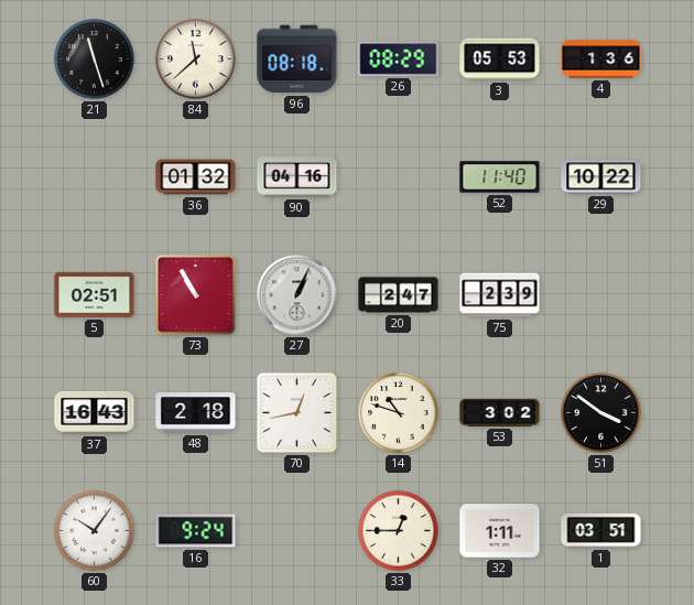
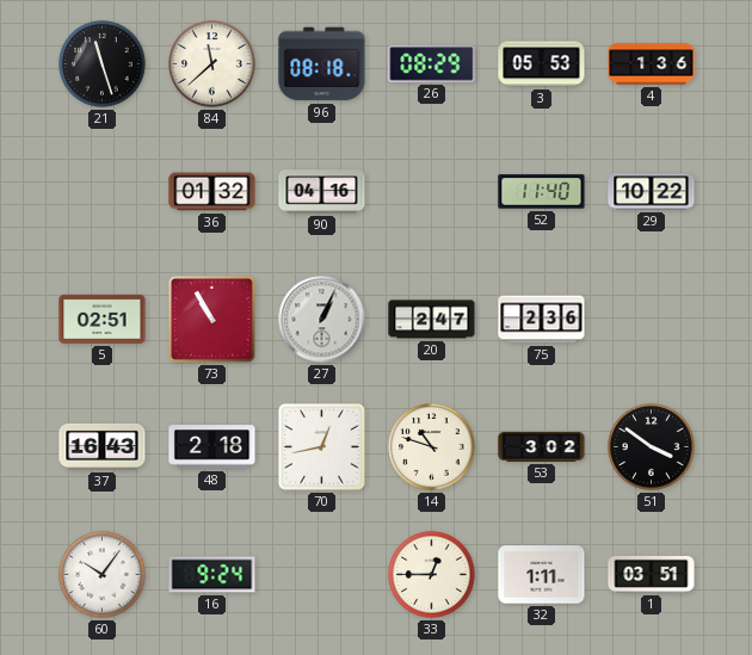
75: 2:39 -> 2:36
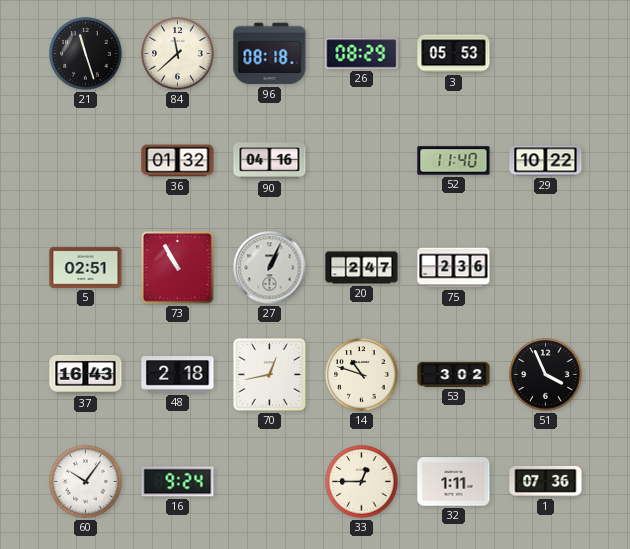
4: 1:36 -> none
51: 3:51 -> 3:56
1: 03:51 -> 07:36
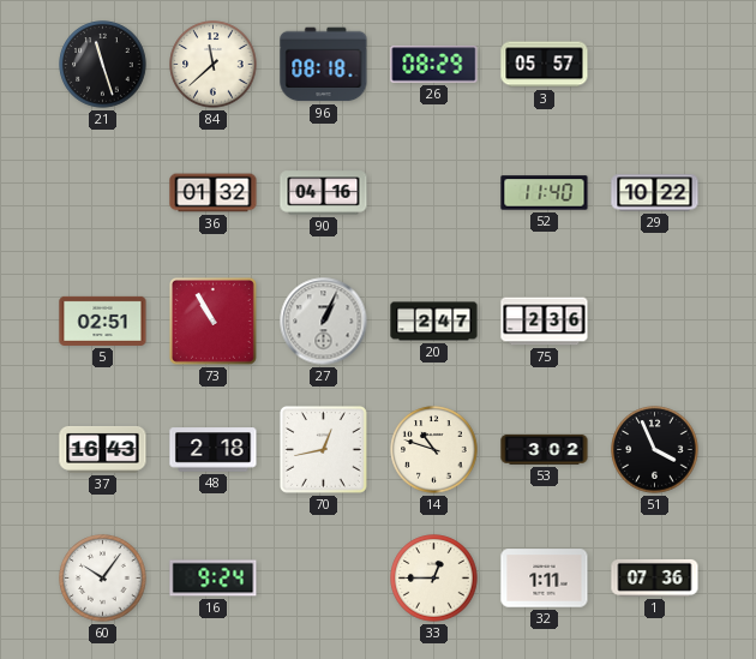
3: 05:53 -> 05:57
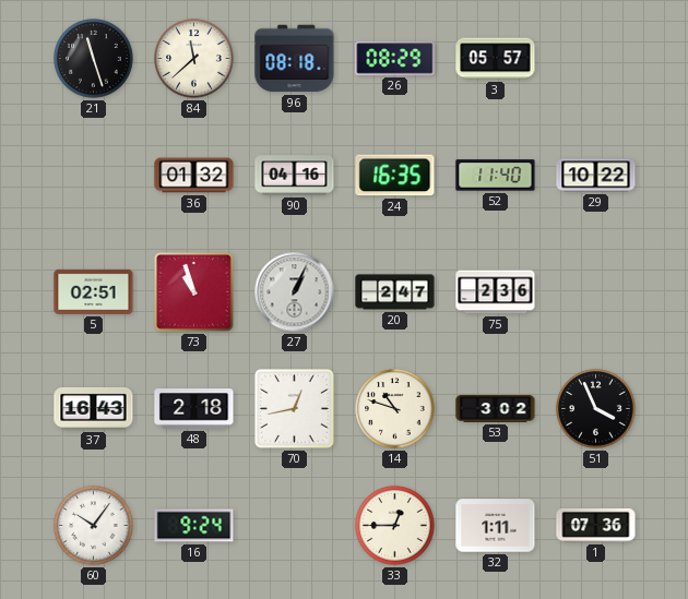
24: none -> 16:35
73: 10:55 -> 10:57
